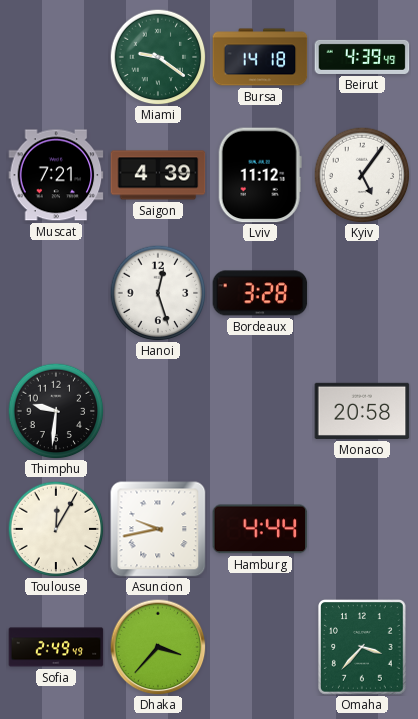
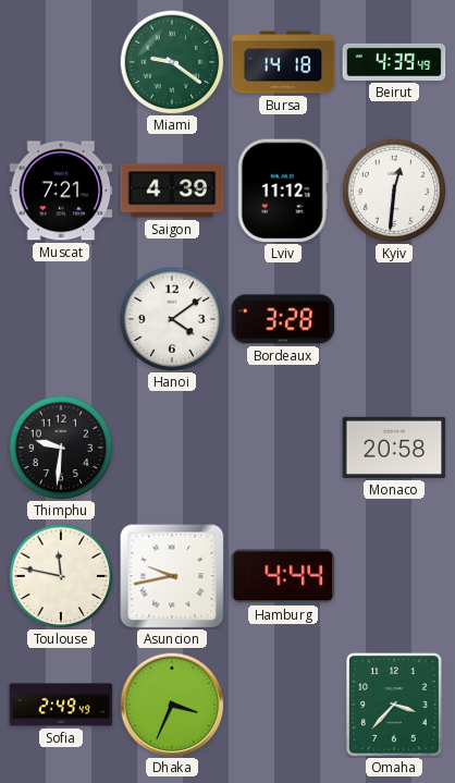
Kyiv: 5:06 -> 12:31
Hanoi: 12:27 -> 4:09
Toulouse: 12:05 -> 11:47
Dhaka: 3:37 -> 3:34
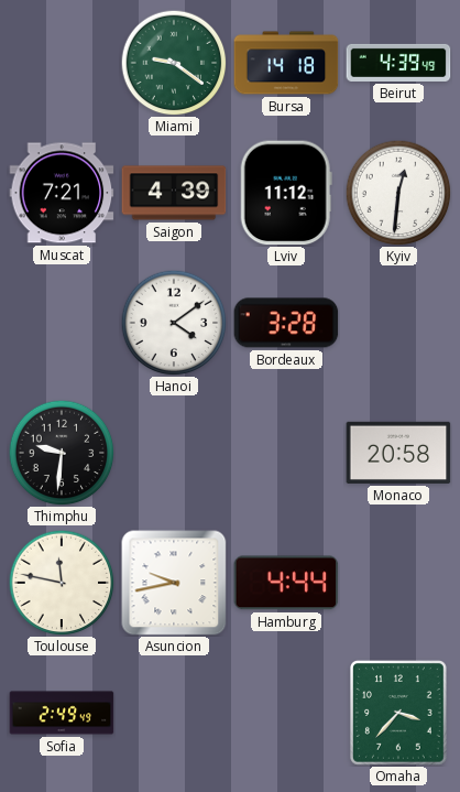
Dhaka: 3:34 -> none
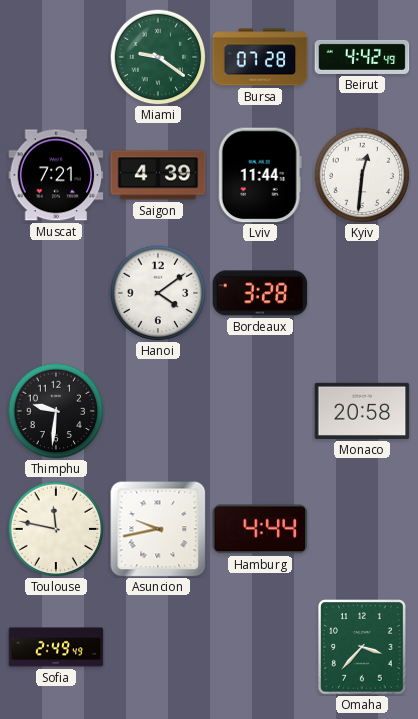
Bursa: 14:18 -> 07:28
Beirut: 4:39 -> 4:42
Lviv: 11:12 -> 11:44
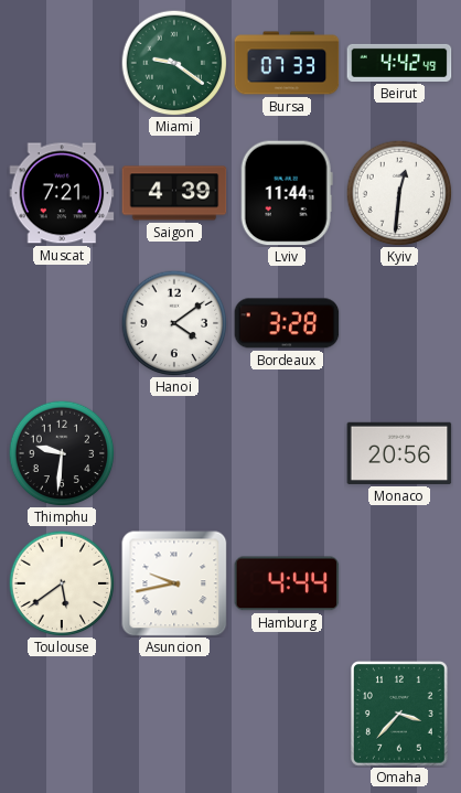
Bursa: 07:28 -> 07:33
Monaco: 20:58 -> 20:56
Toulouse: 11:47 -> 5:39
Sofia: 2:49 -> none
